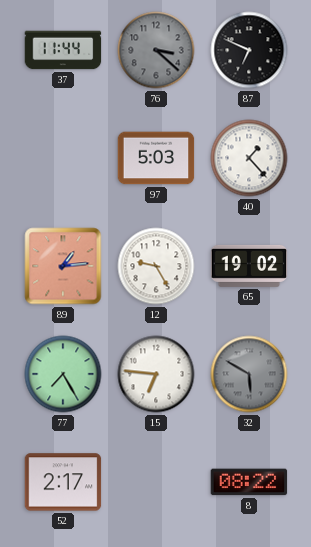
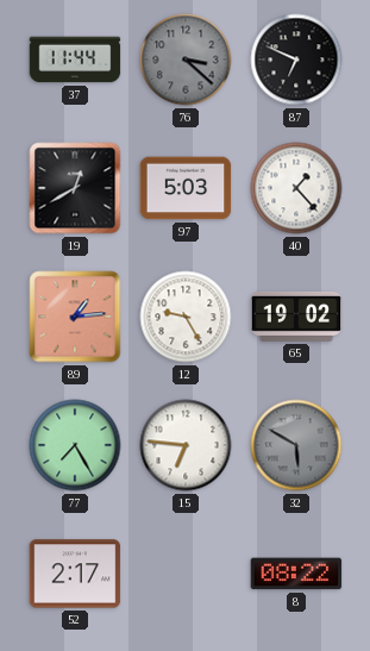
19: none -> 12:40
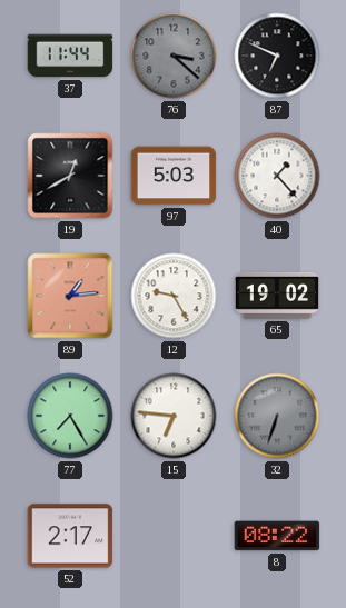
32: 5:50 -> 6:33
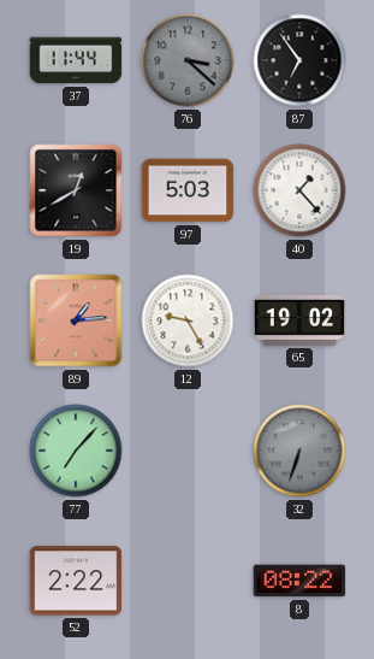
87: 6:49 -> 6:54
77: 7:25 -> 7:07
15: 6:46 -> none
52: 2:17 -> 2:22
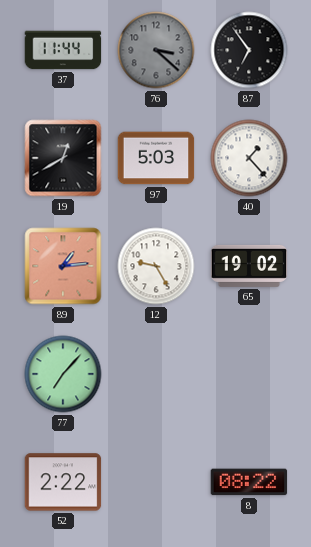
32: 6:33 -> none
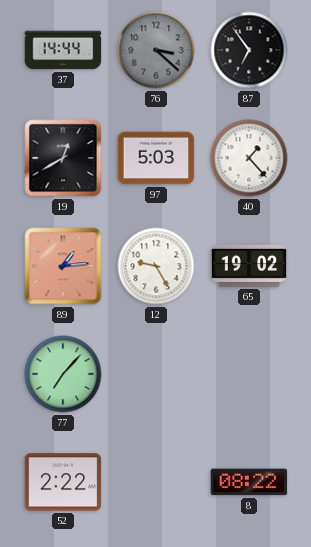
37: 11:44 -> 14:44
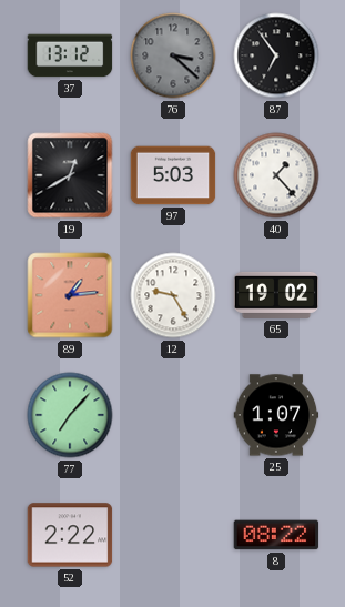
37: 14:44 -> 13:12
25: none -> 1:07
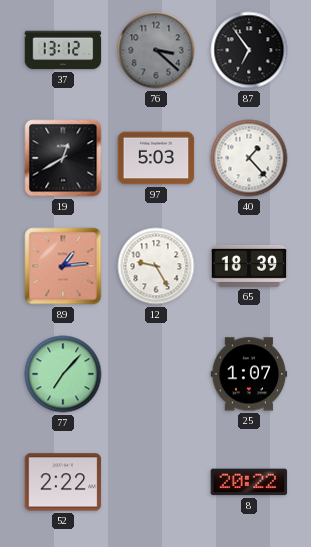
65: 19:02 -> 18:39
8: 08:22 -> 20:22
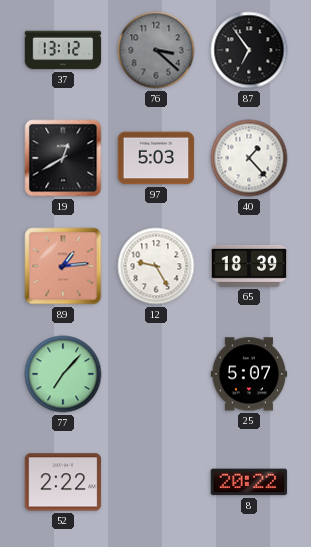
25: 1:07 -> 5:07
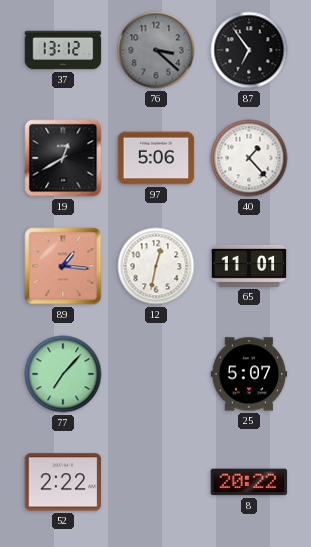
97: 5:03 -> 5:06
89: 1:14 -> 1:16
12: 9:25 -> 12:32
65: 18:39 -> 11:01
